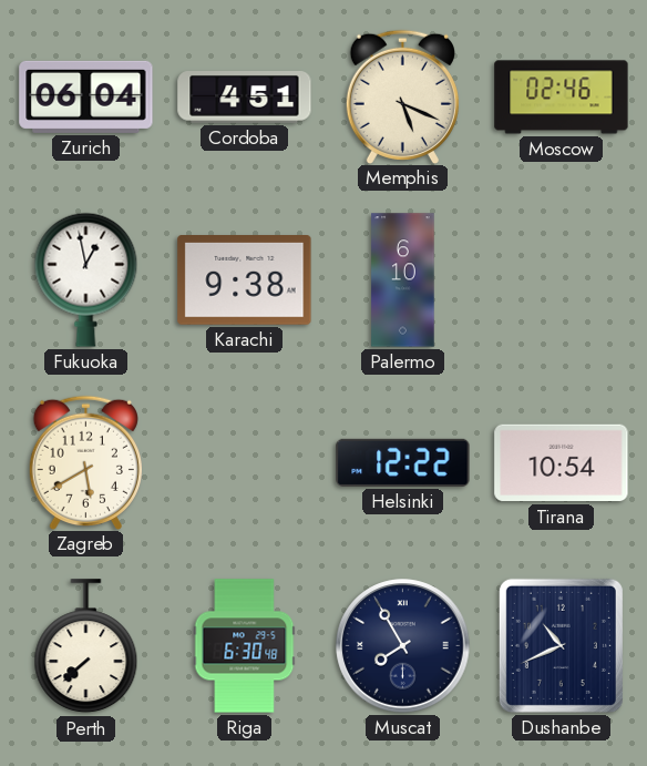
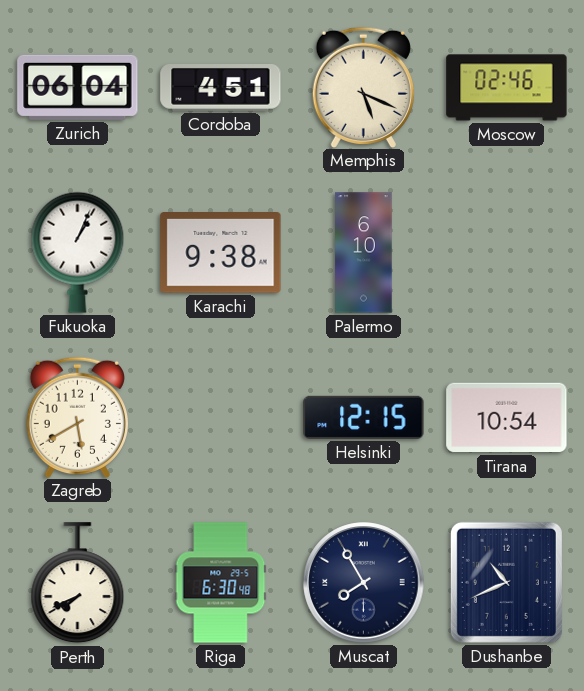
Fukuoka: 12:58 -> 1:04
Helsinki: 12:22 -> 12:15
Perth: 7:38 -> 7:41
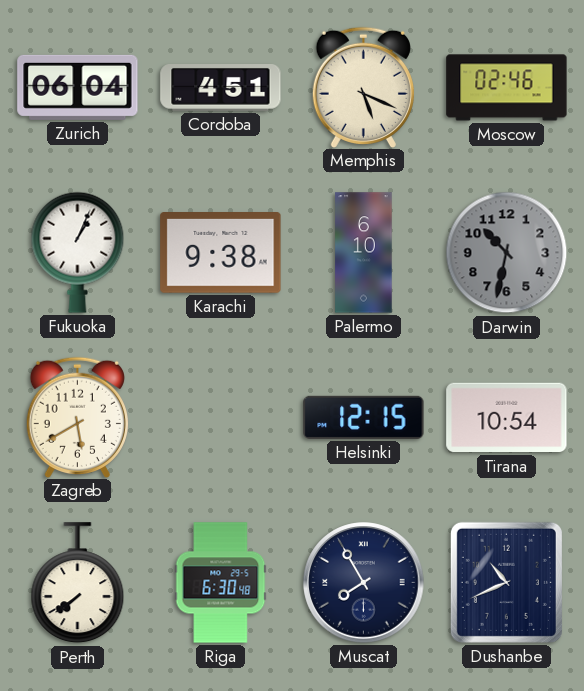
Darwin: none -> 10:32
Perth: 7:41 -> 7:39
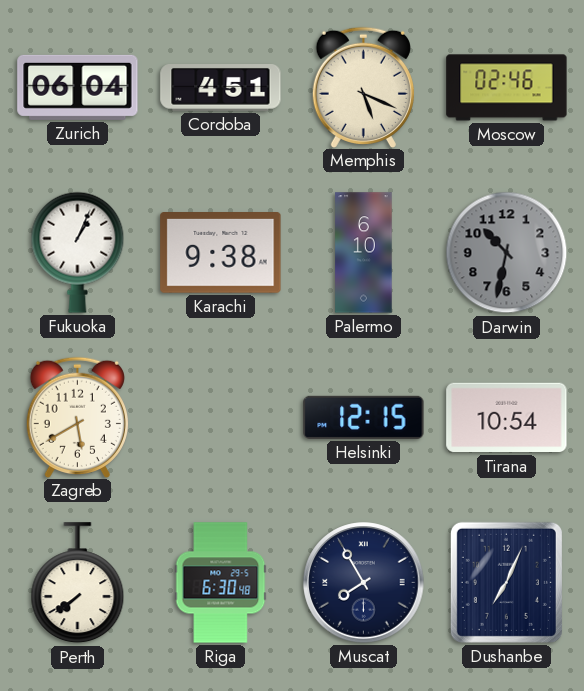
Dushanbe: 10:41 -> 7:04
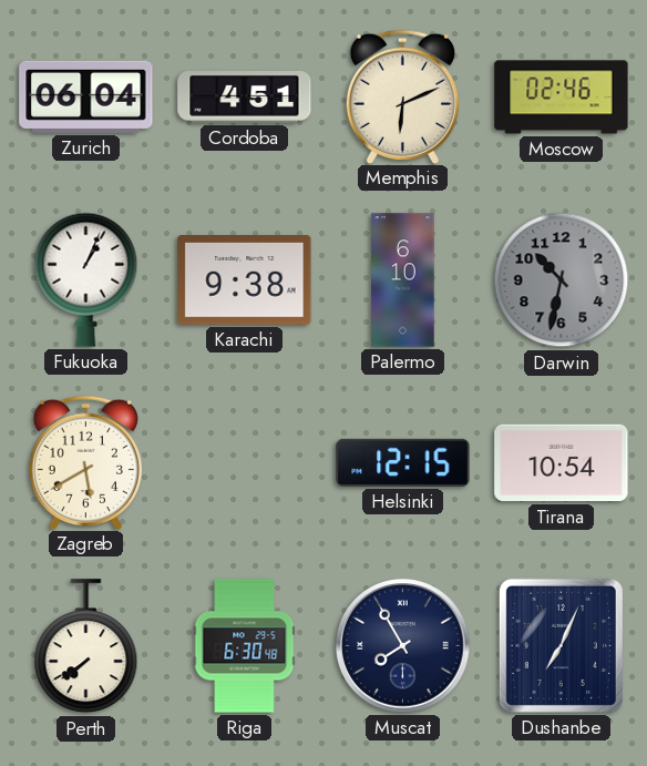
Memphis: 5:19 -> 6:11
